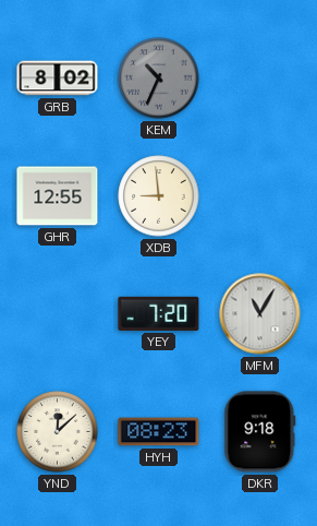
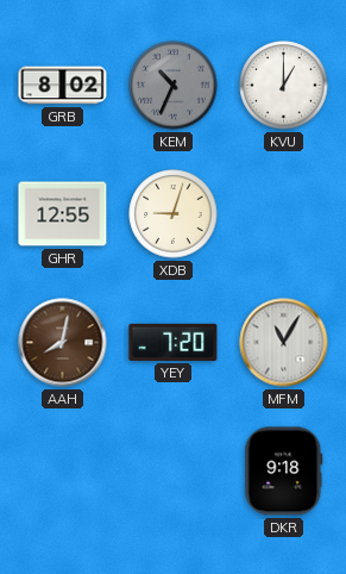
KVU: none -> 1:00
XDB: 8:59 -> 9:03
AAH: none -> 8:02
YND: 12:08 -> none
HYH: 08:23 -> none
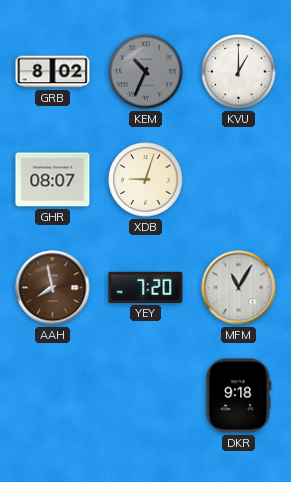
GHR: 12:55 -> 08:07
AAH: 8:02 -> 7:58
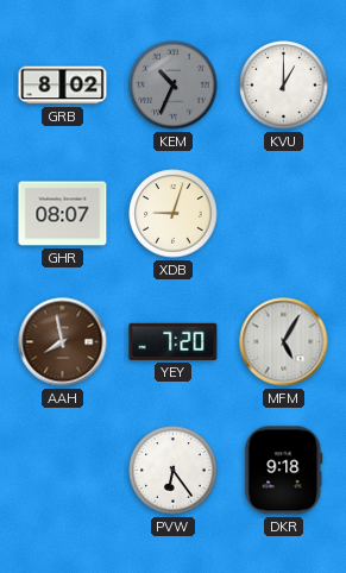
MFM: 11:05 -> 5:05
PVW: none -> 6:24
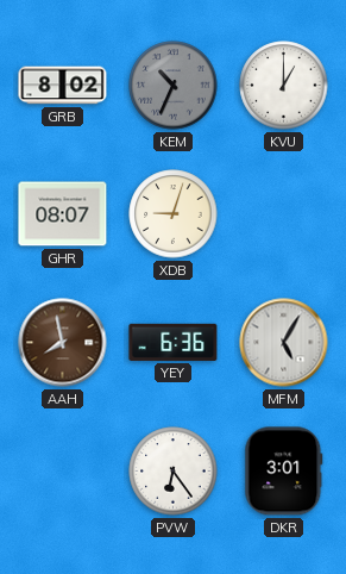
YEY: 7:20 -> 6:36
DKR: 9:18 -> 3:01
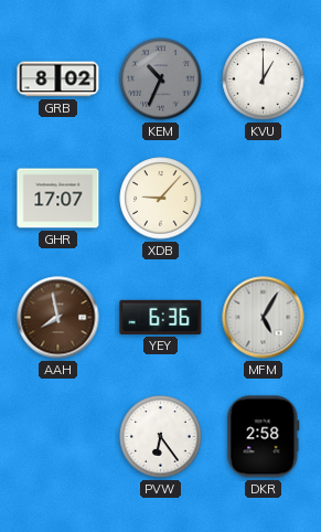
GHR: 08:07 -> 17:07
XDB: 9:03 -> 9:07
DKR: 3:01 -> 2:58
